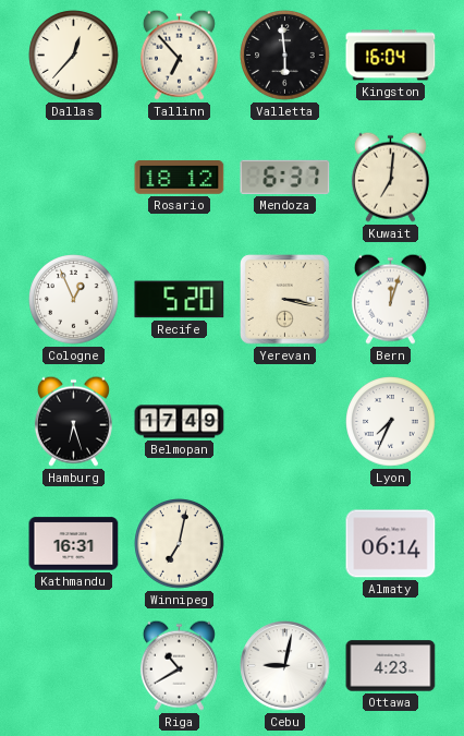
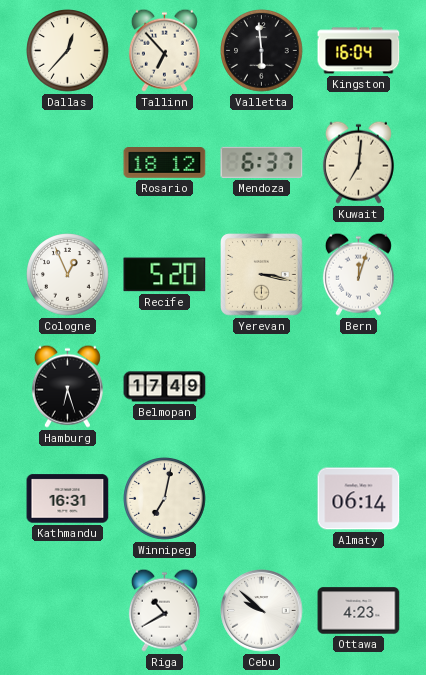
Lyon: 7:34 -> none
Cebu: 9:02 -> 9:52
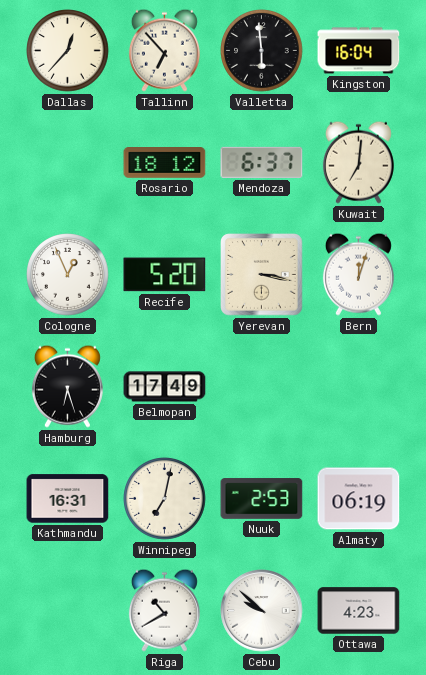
Nuuk: none -> 2:53
Almaty: 06:14 -> 06:19
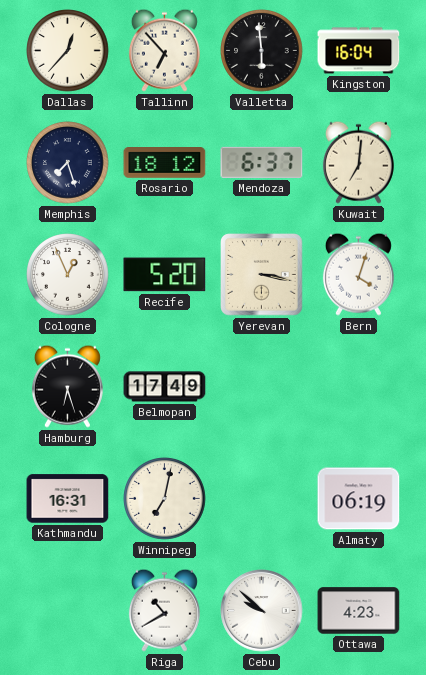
Memphis: none -> 7:27
Bern: 12:03 -> 4:03
Nuuk: 2:53 -> none
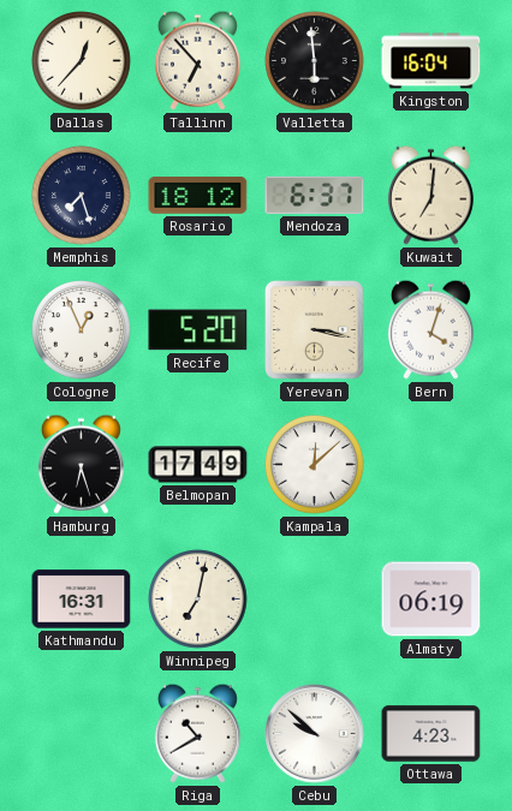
Kampala: none -> 12:08
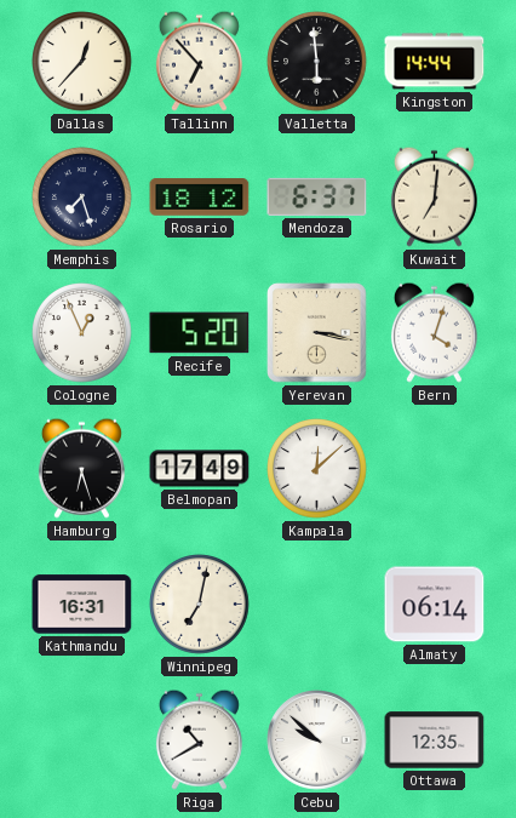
Kingston: 16:04 -> 14:44
Almaty: 06:19 -> 06:14
Ottawa: 4:23 -> 12:35
